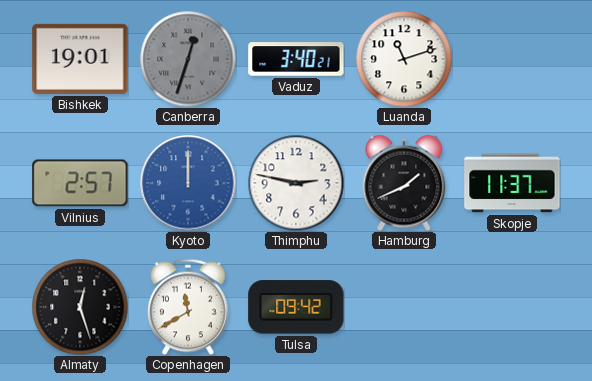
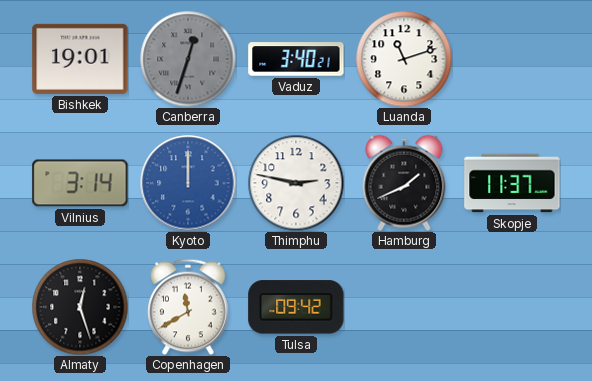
Vilnius: 2:57 -> 3:14
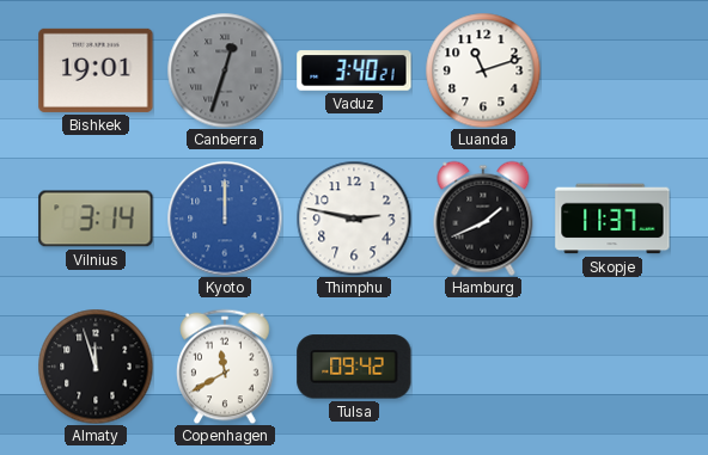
Almaty: 12:27 -> 11:57
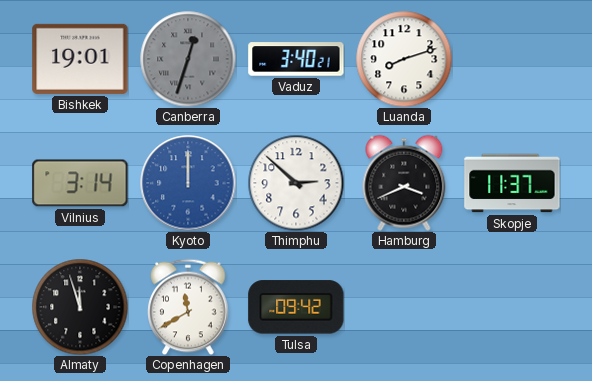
Luanda: 11:12 -> 8:12
Thimphu: 2:47 -> 2:52
Hamburg: 1:41 -> 3:41
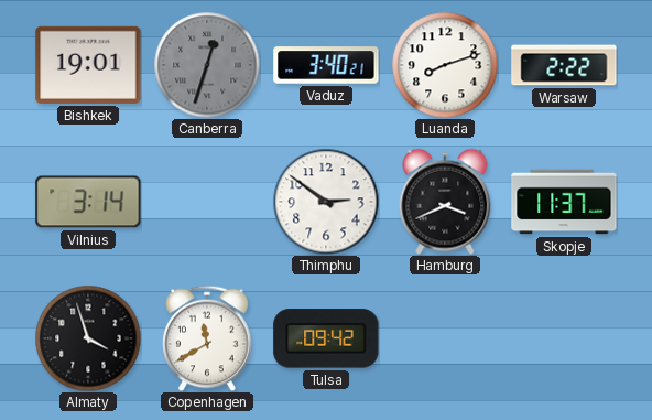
Warsaw: none -> 2:22
Kyoto: 12:00 -> none
Thimphu: 2:52 -> 2:51
Almaty: 11:57 -> 3:57
